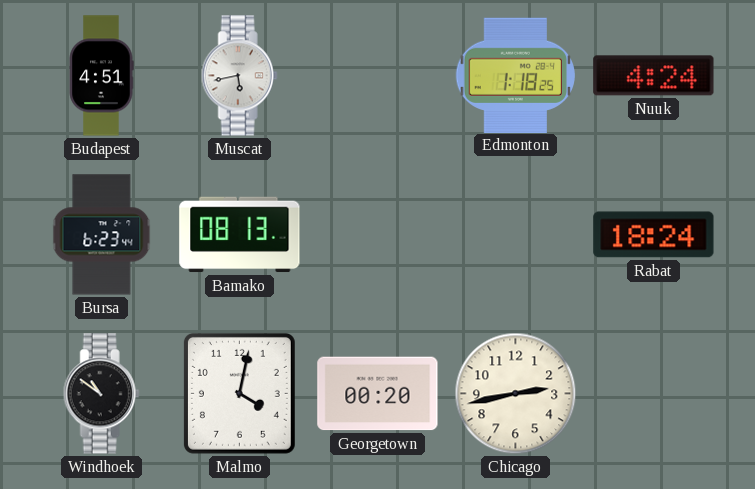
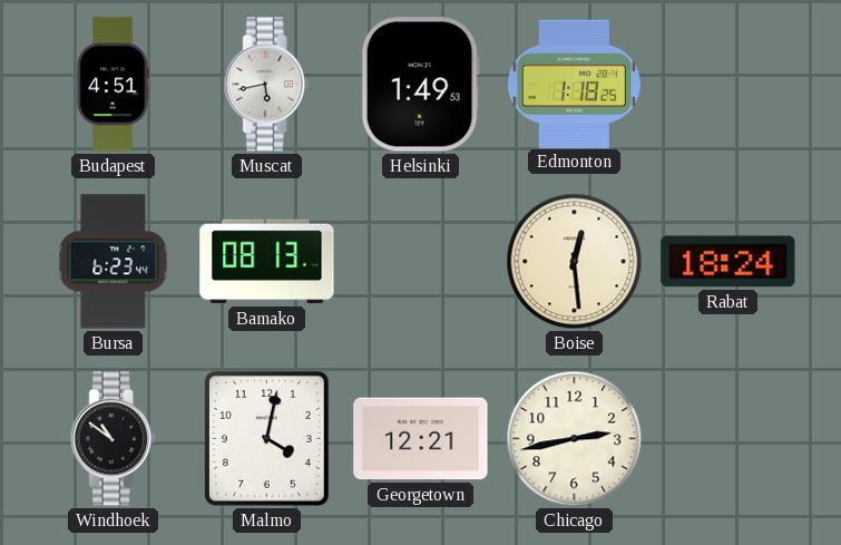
Helsinki: none -> 1:49
Nuuk: 4:24 -> none
Boise: none -> 12:29
Georgetown: 00:20 -> 12:21
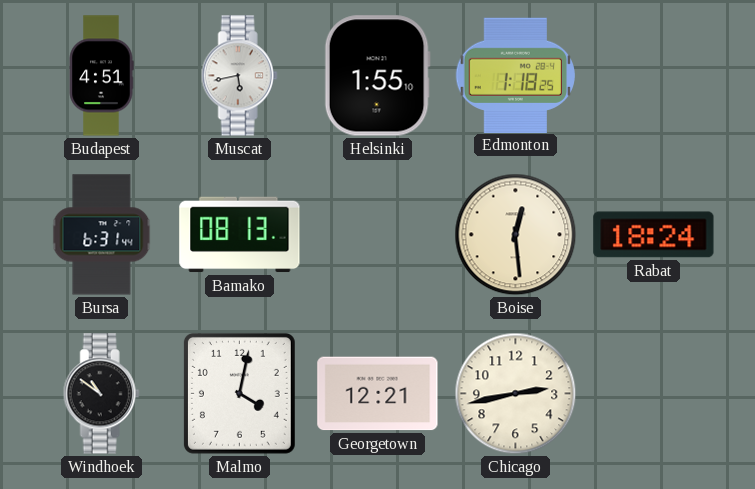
Helsinki: 1:49 -> 1:55
Bursa: 6:23 -> 6:31
